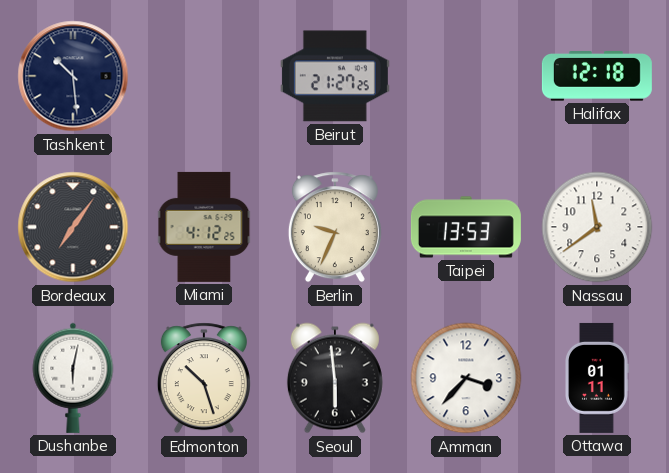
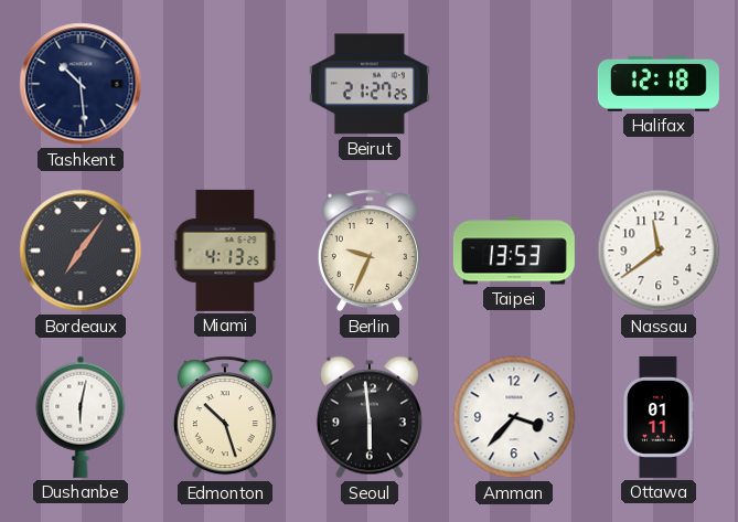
Miami: 4:12 -> 4:13
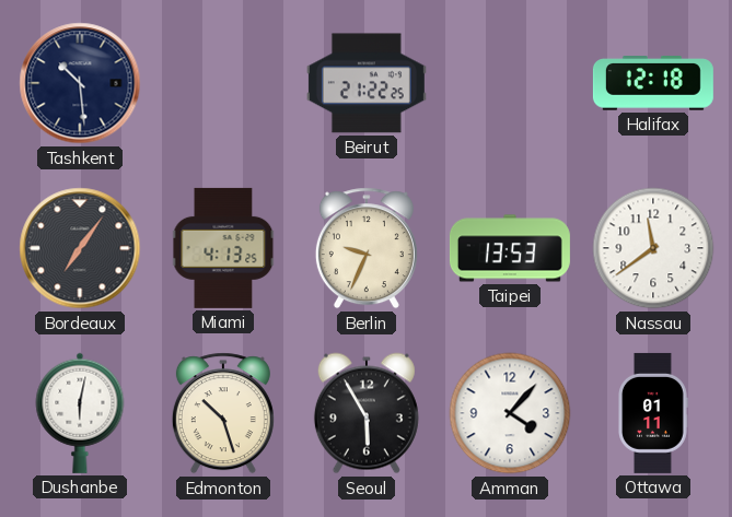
Beirut: 21:27 -> 21:22
Seoul: 5:59 -> 5:55
Amman: 3:37 -> 4:07
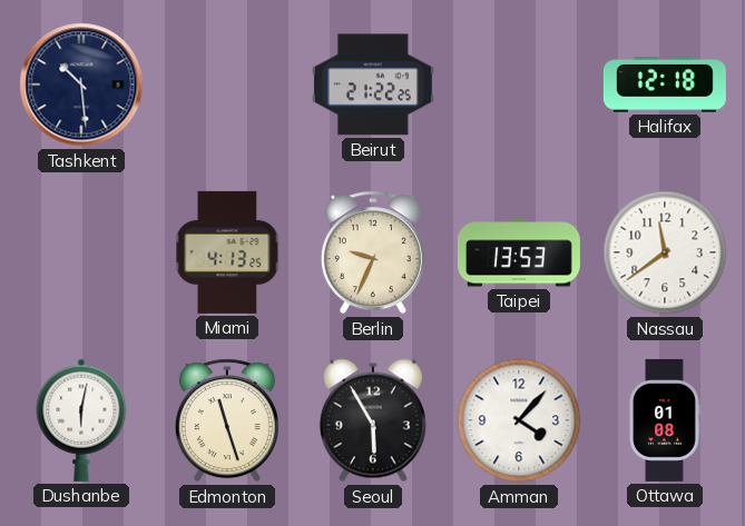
Bordeaux: 7:06 -> none
Edmonton: 10:27 -> 11:27
Ottawa: 01:11 -> 01:08
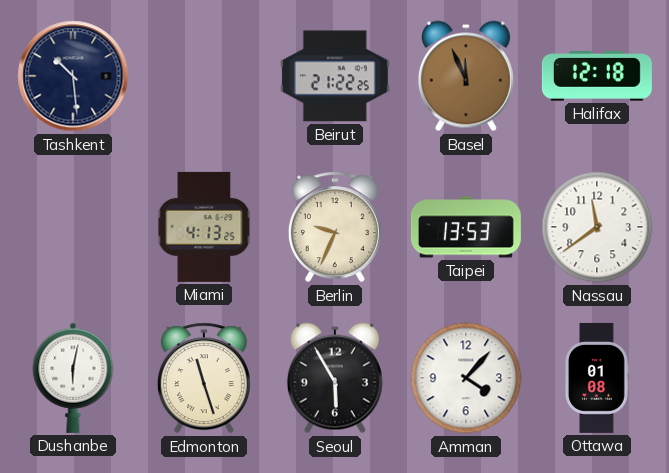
Basel: none -> 11:56
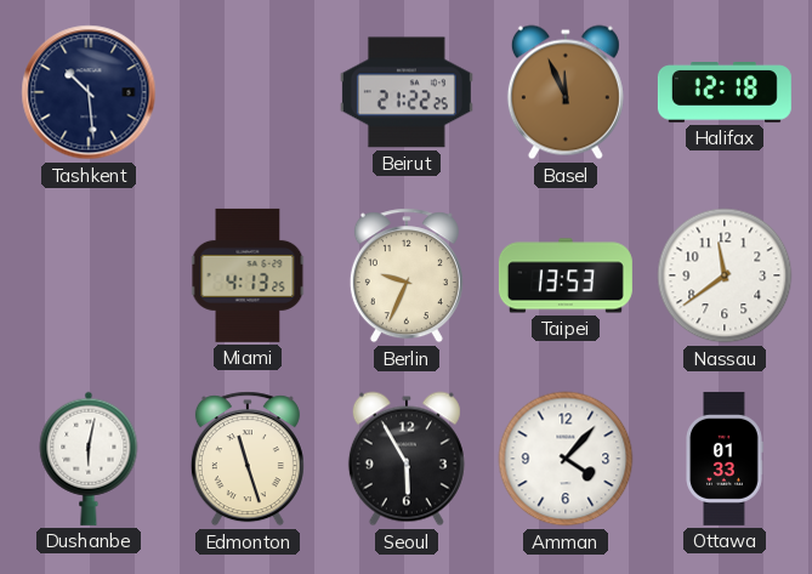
Ottawa: 01:08 -> 01:33
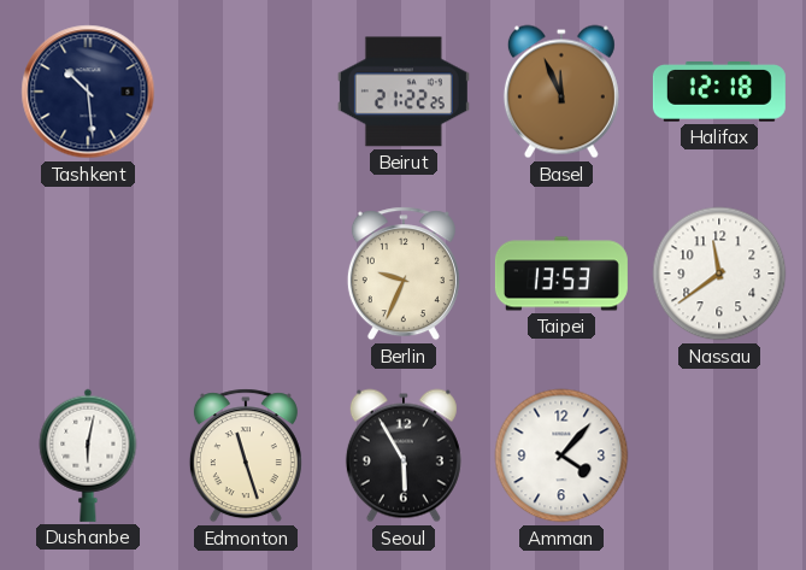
Miami: 4:13 -> none
Ottawa: 01:33 -> none
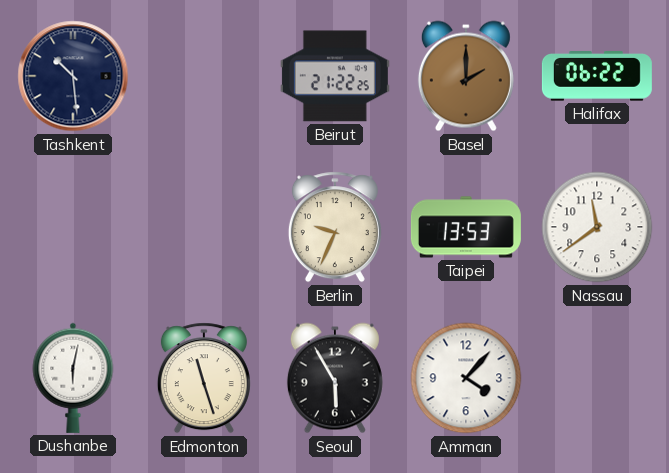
Basel: 11:56 -> 2:00
Halifax: 12:18 -> 06:22
